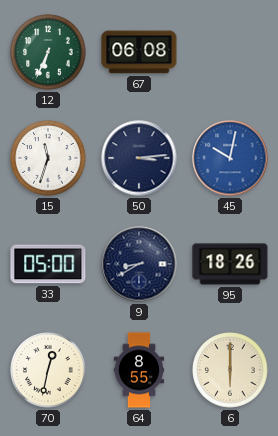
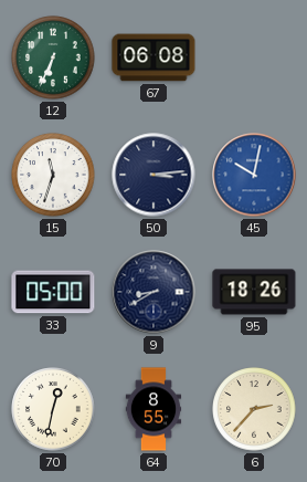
6: 6:00 -> 2:37
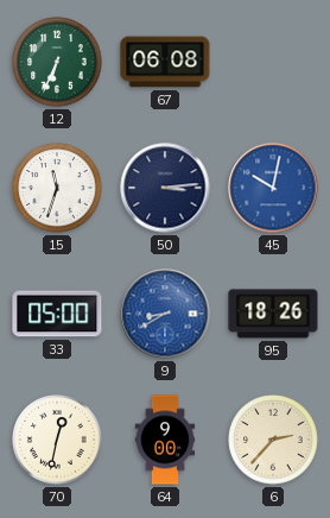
9 dial: navy -> blue
64: 8:55 -> 9:00
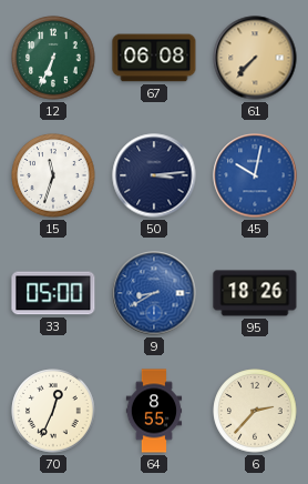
61: none -> 7:37
70: 12:32 -> 12:34
64: 9:00 -> 8:55
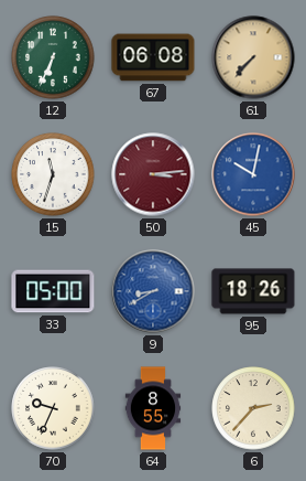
50 dial: navy -> burgundy
70: 12:34 -> 9:34
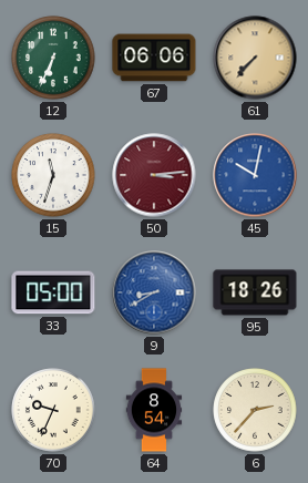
67: 06:08 -> 06:06
64: 8:55 -> 8:54
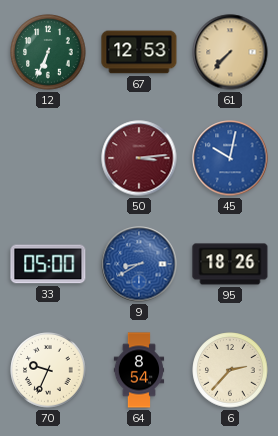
67: 06:06 -> 12:53
15: 11:33 -> none
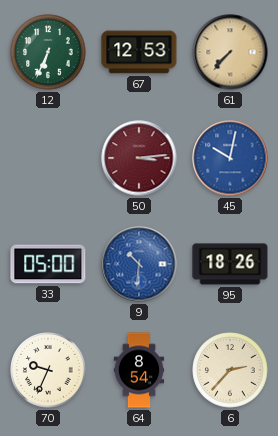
9: 8:40 -> 10:31
